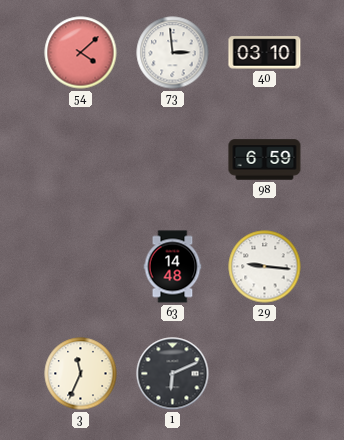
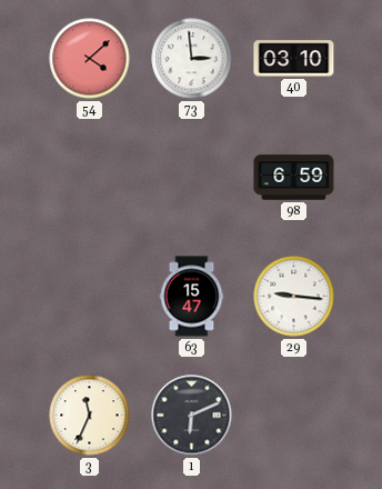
63: 14:48 -> 15:47
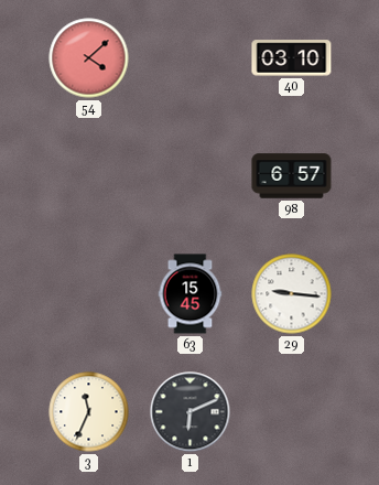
73: 2:59 -> none
98: 6:59 -> 6:57
63: 15:47 -> 15:45
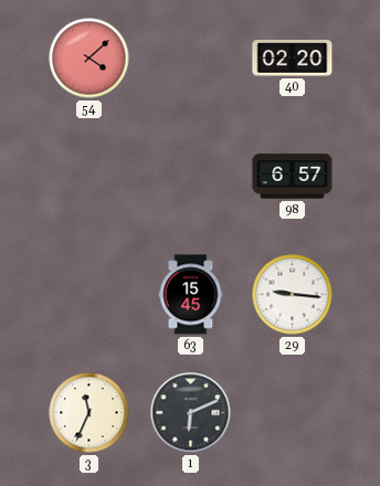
40: 03:10 -> 02:20
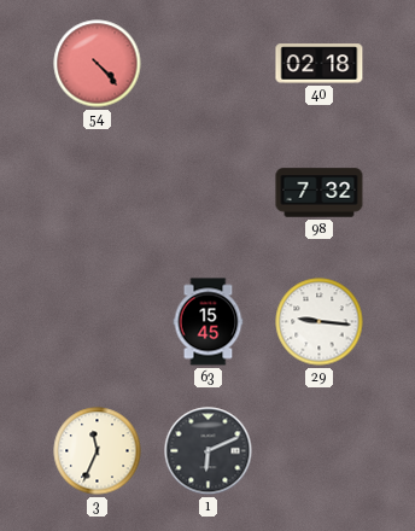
54: 4:08 -> 4:23
40: 02:20 -> 02:18
98: 6:57 -> 7:32
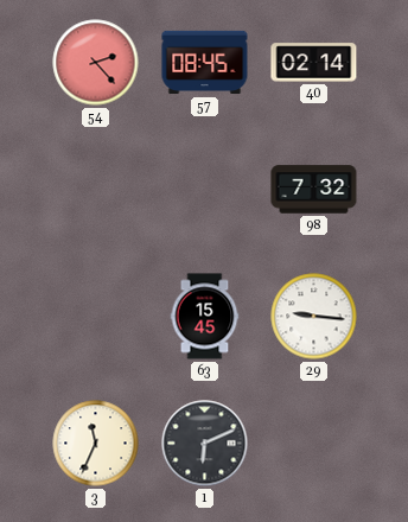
54: 4:23 -> 2:23
57: none -> 08:45
40: 02:18 -> 02:14
